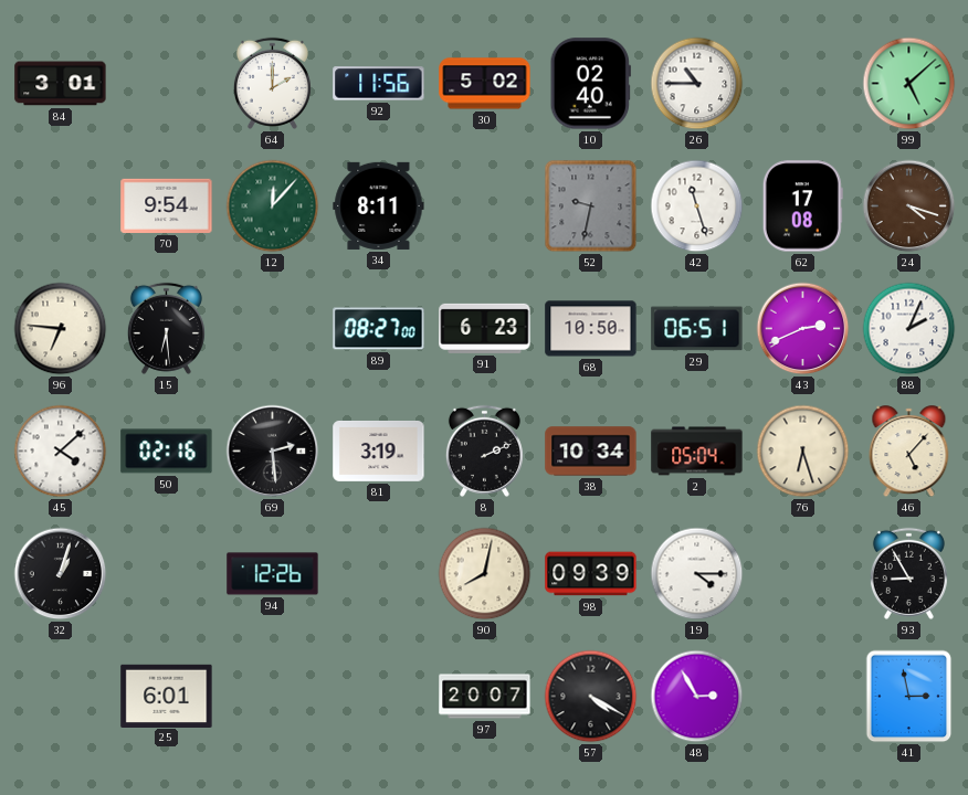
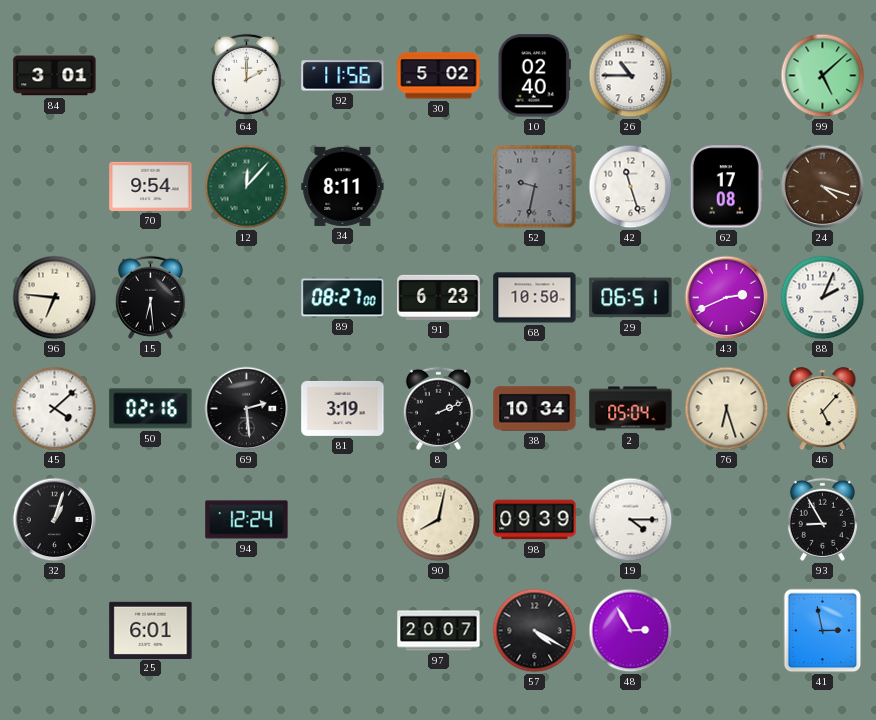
94: 12:26 -> 12:24
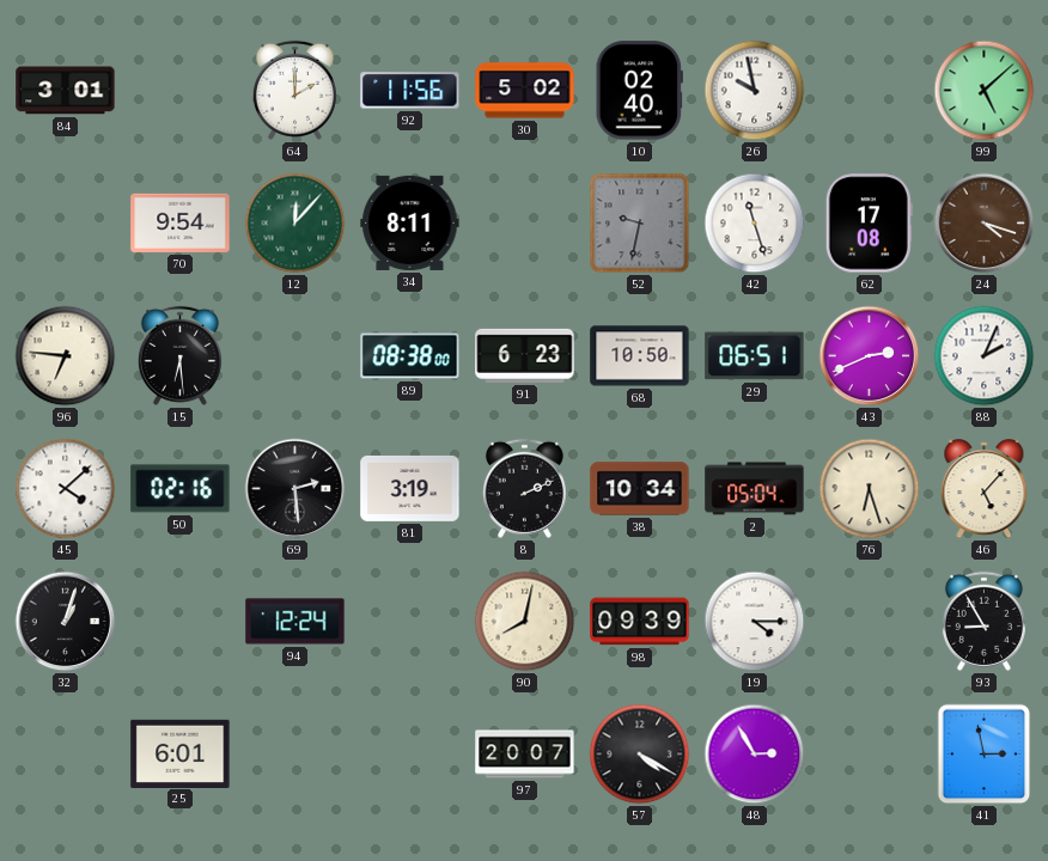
26: 10:45 -> 9:58
89: 08:27 -> 08:38
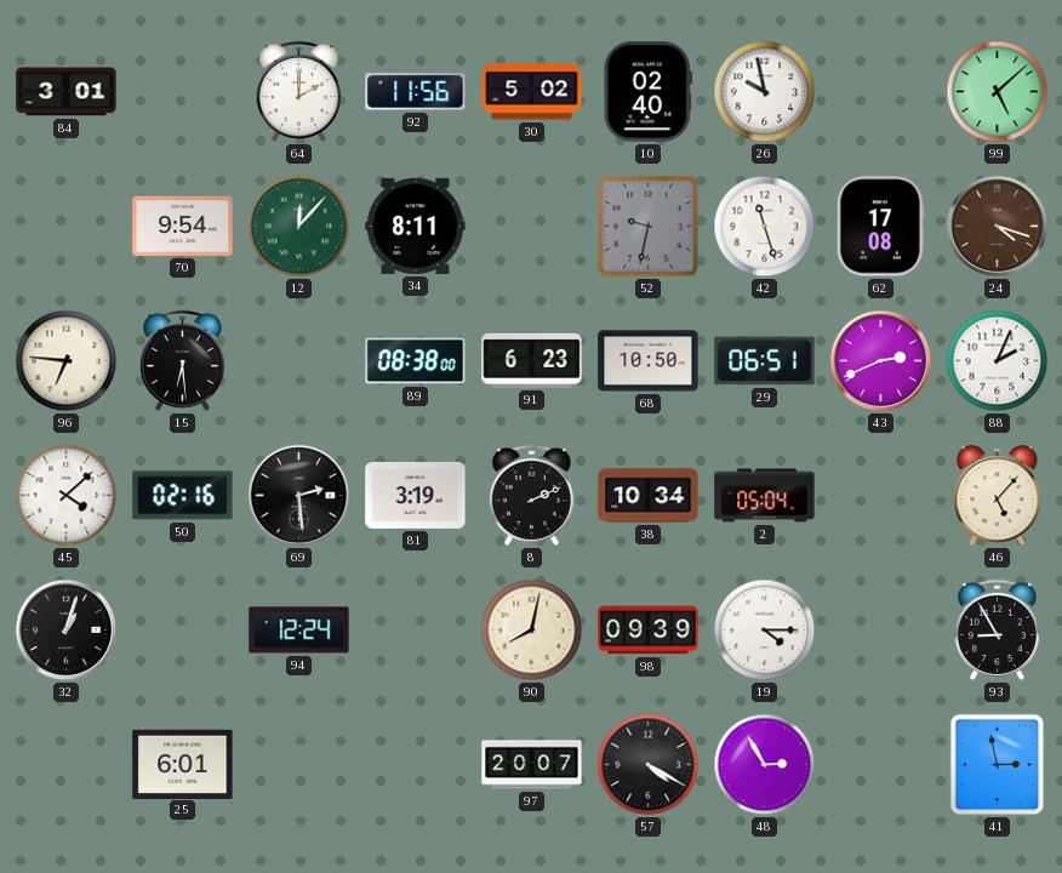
76: 6:27 -> none
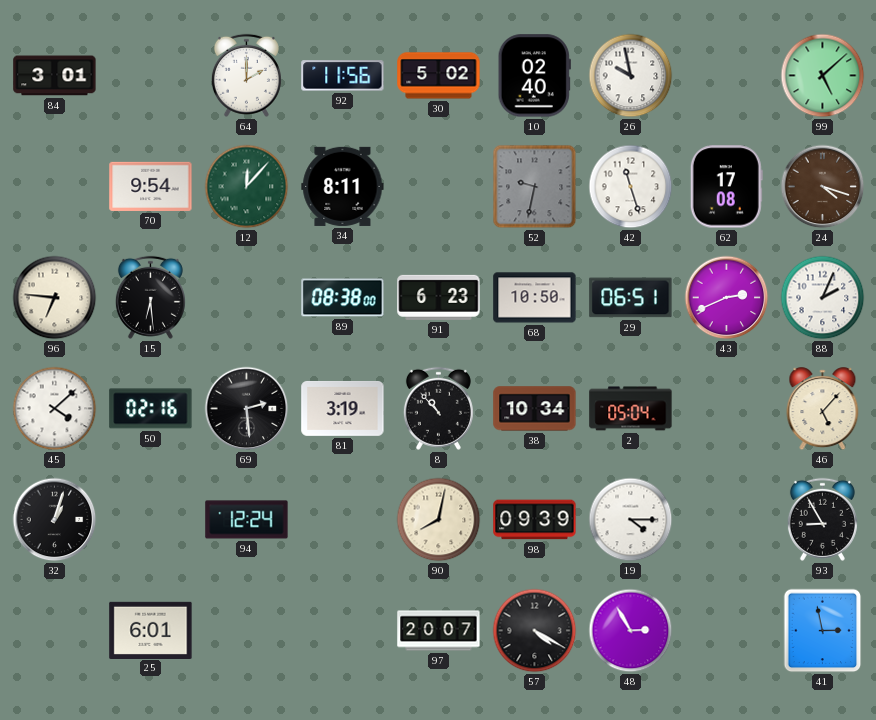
8: 2:11 -> 10:53
